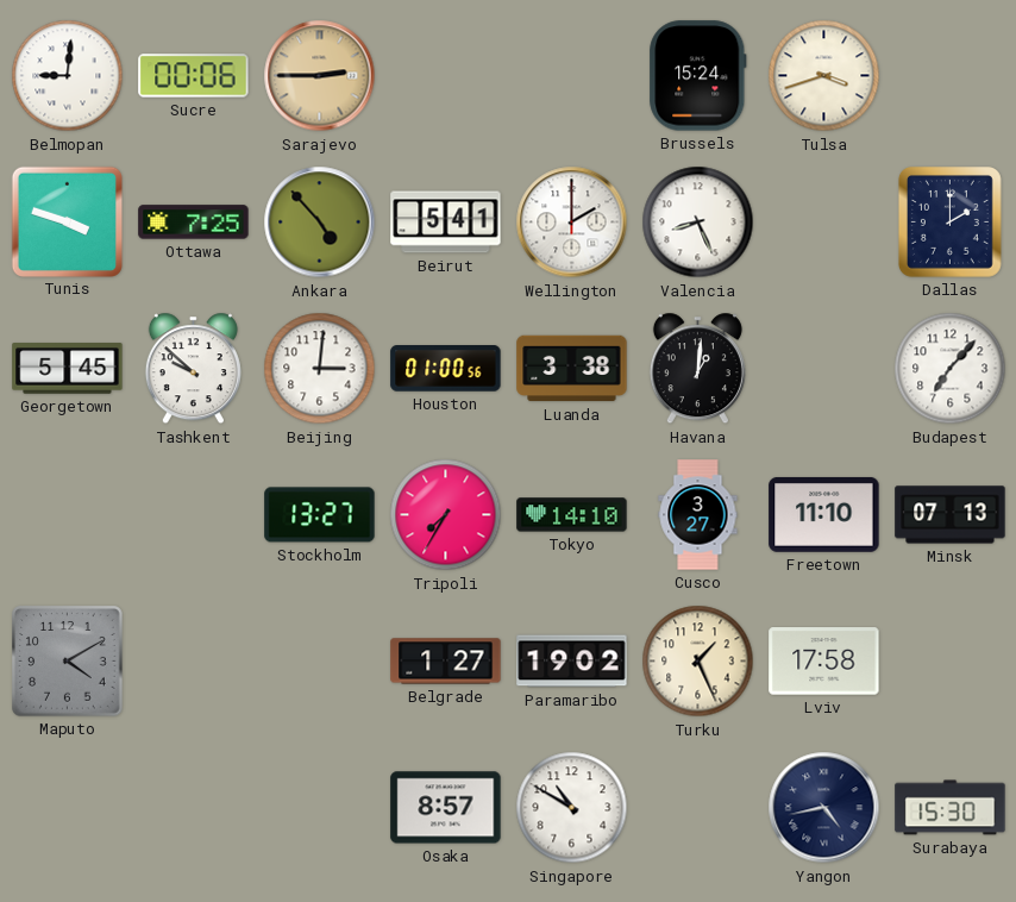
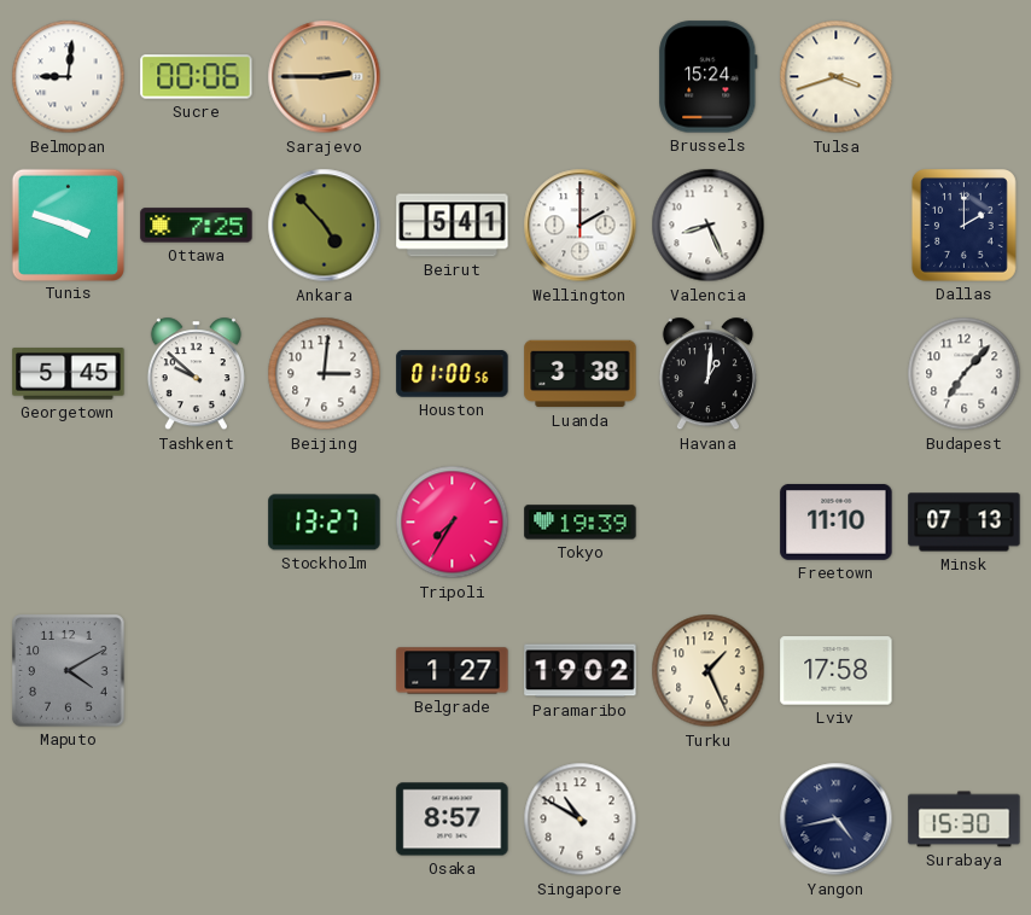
Tokyo: 14:10 -> 19:39
Cusco: 3:27 -> none
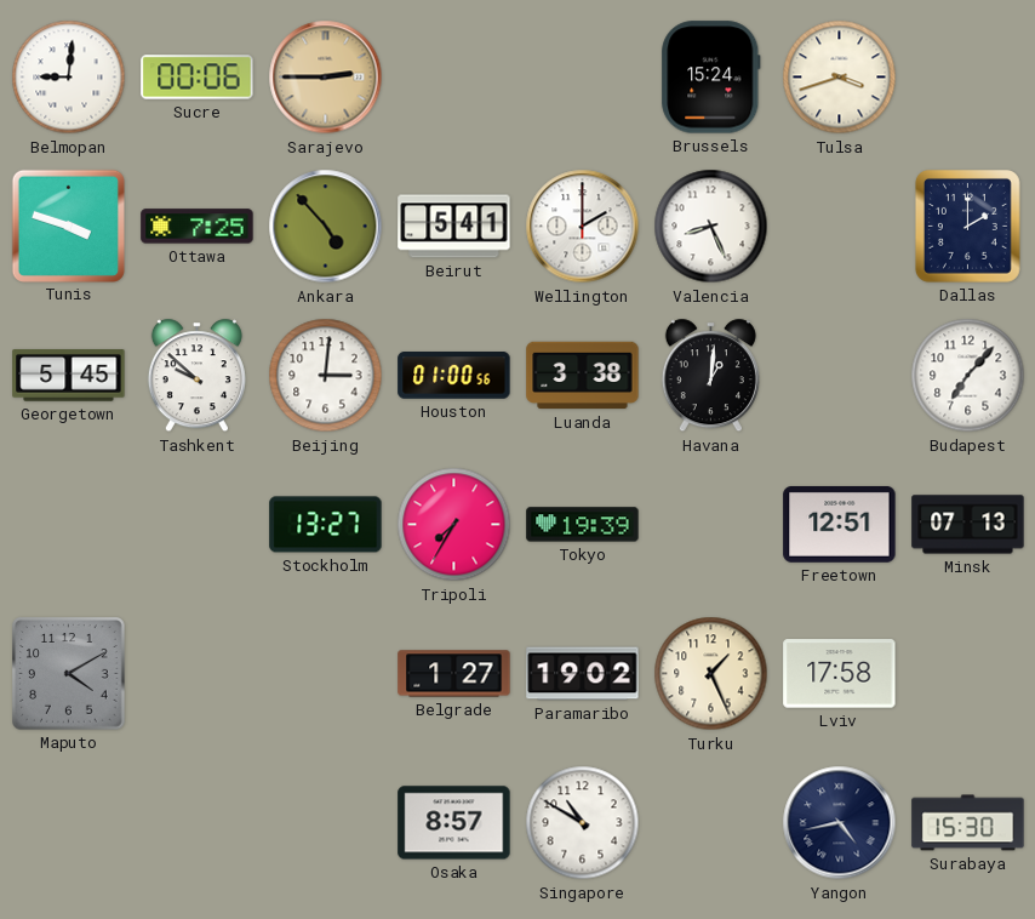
Freetown: 11:10 -> 12:51
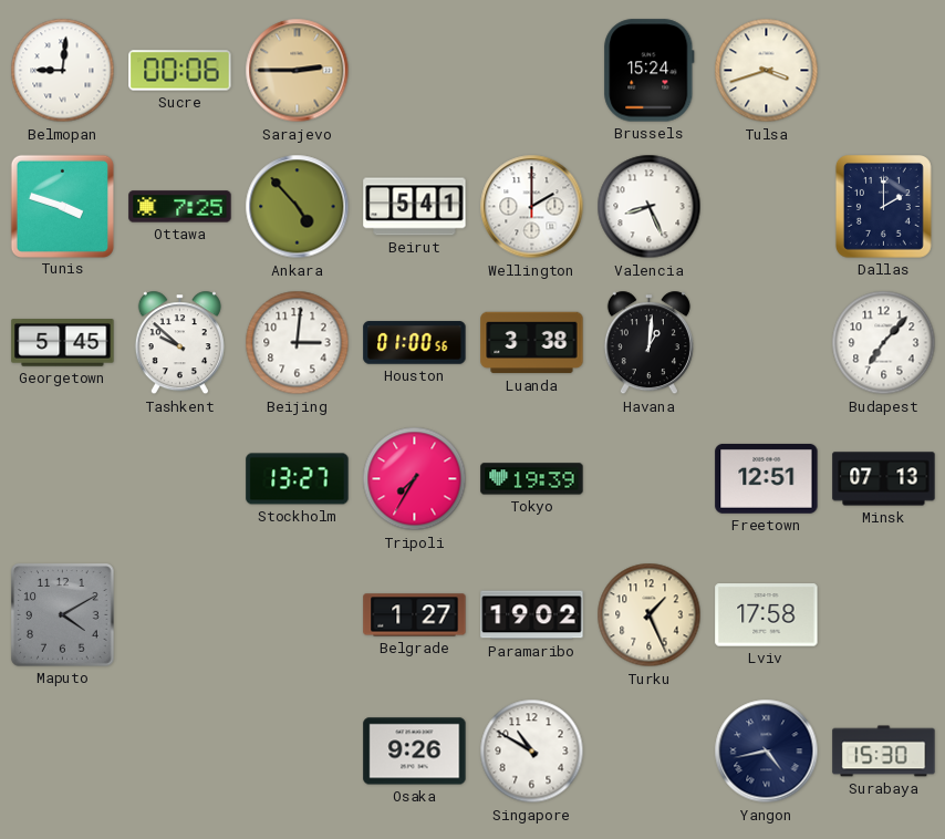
Osaka: 8:57 -> 9:26
